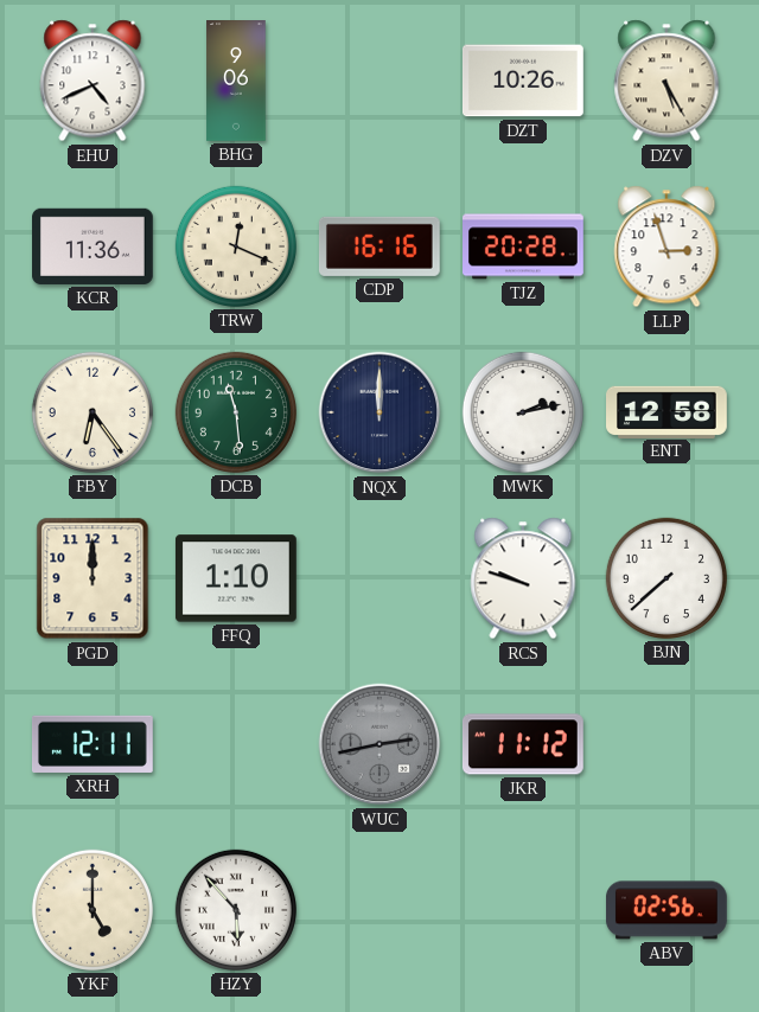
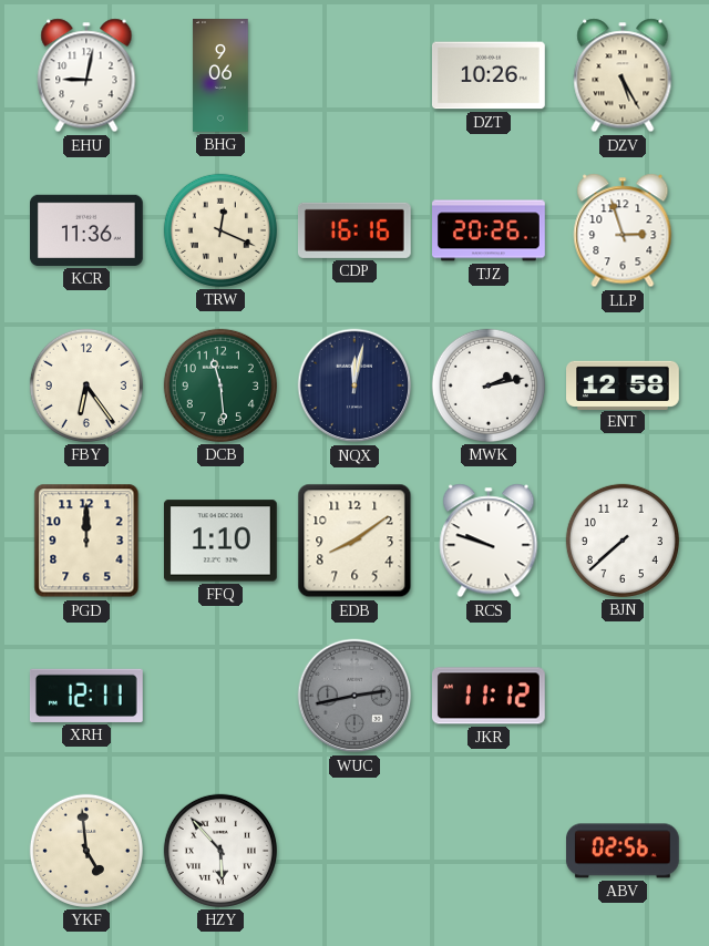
EHU: 4:41 -> 9:02
TJZ: 20:28 -> 20:26
NQX: 12:00 -> 12:02
EDB: none -> 8:09
YKF: 5:00 -> 4:59
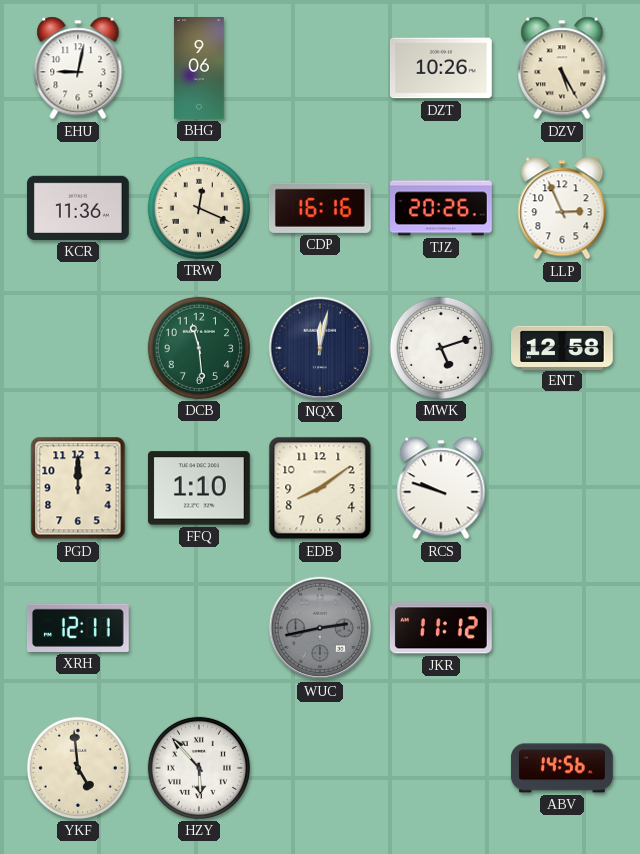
LLP: 2:57 -> 2:56
FBY: 6:24 -> none
MWK: 2:13 -> 5:12
BJN: 7:38 -> none
ABV: 02:56 -> 14:56
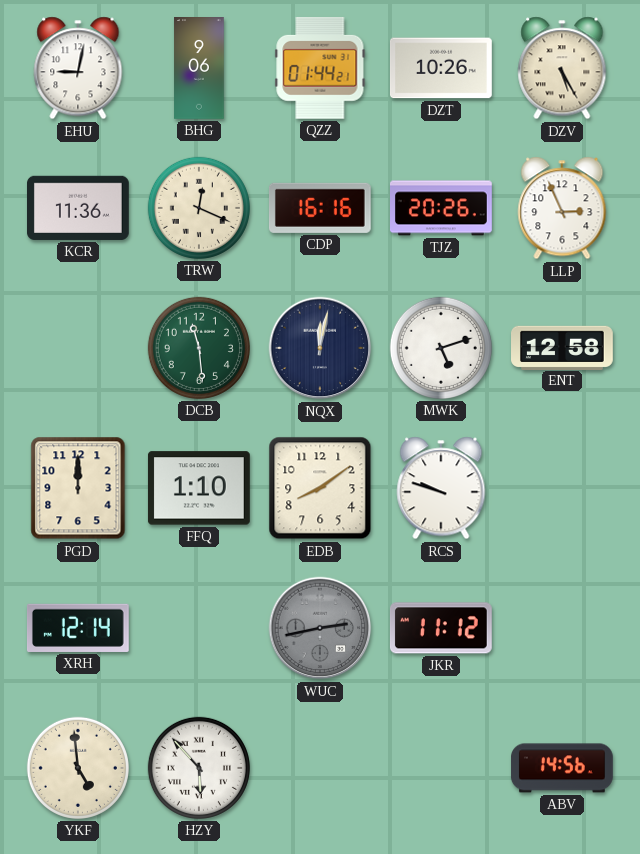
QZZ: none -> 01:44
XRH: 12:11 -> 12:14
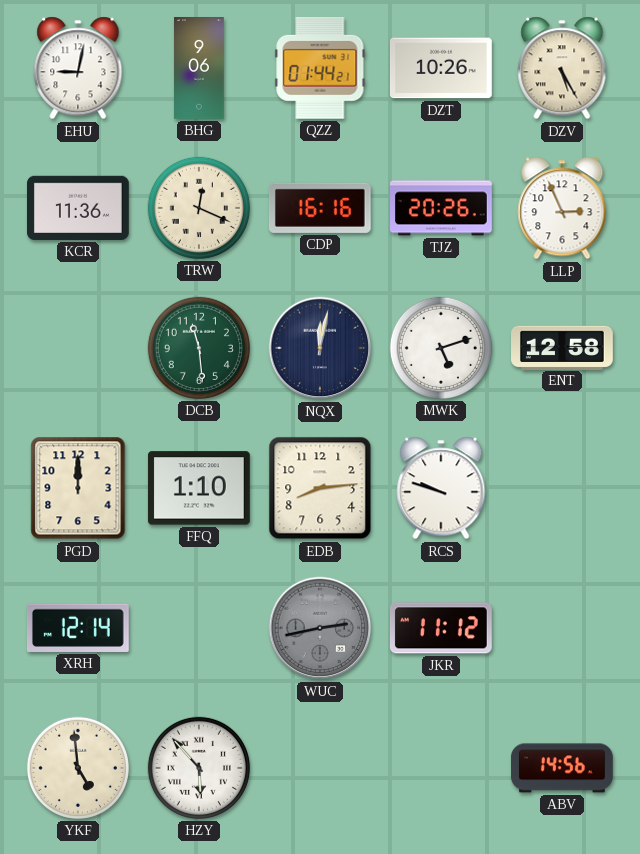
EDB: 8:09 -> 8:14
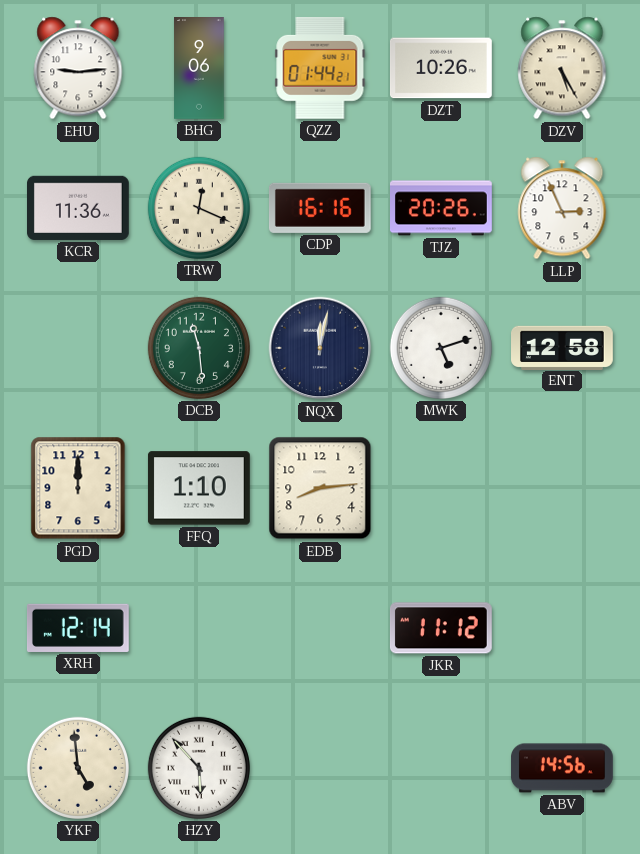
EHU: 9:02 -> 9:14
RCS: 9:48 -> none
WUC: 2:43 -> none
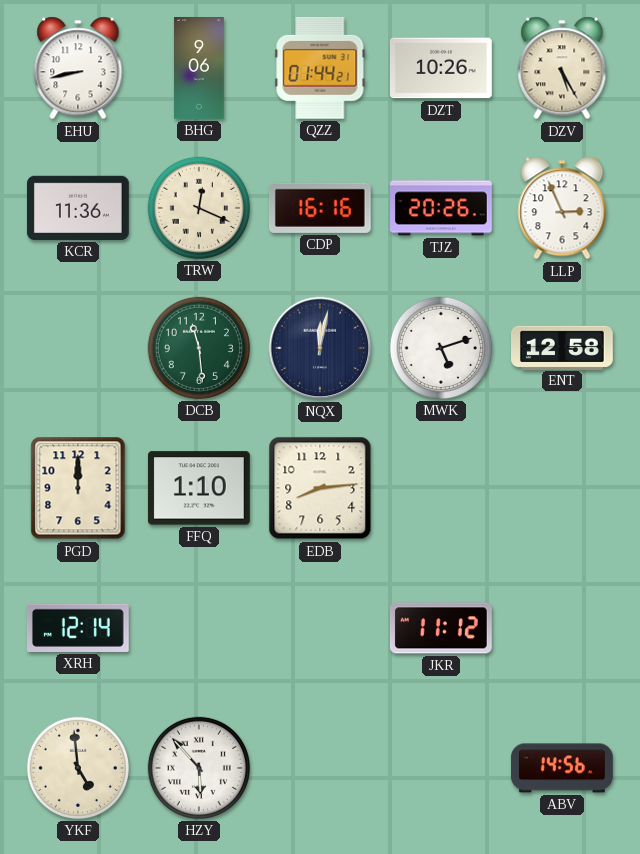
EHU: 9:14 -> 8:43
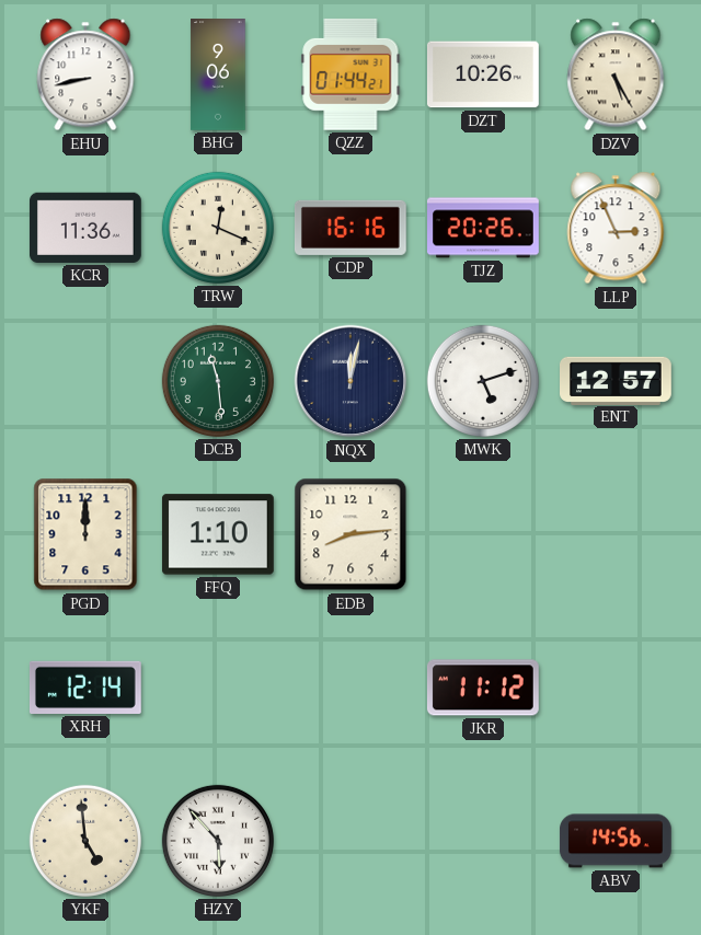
ENT: 12:58 -> 12:57
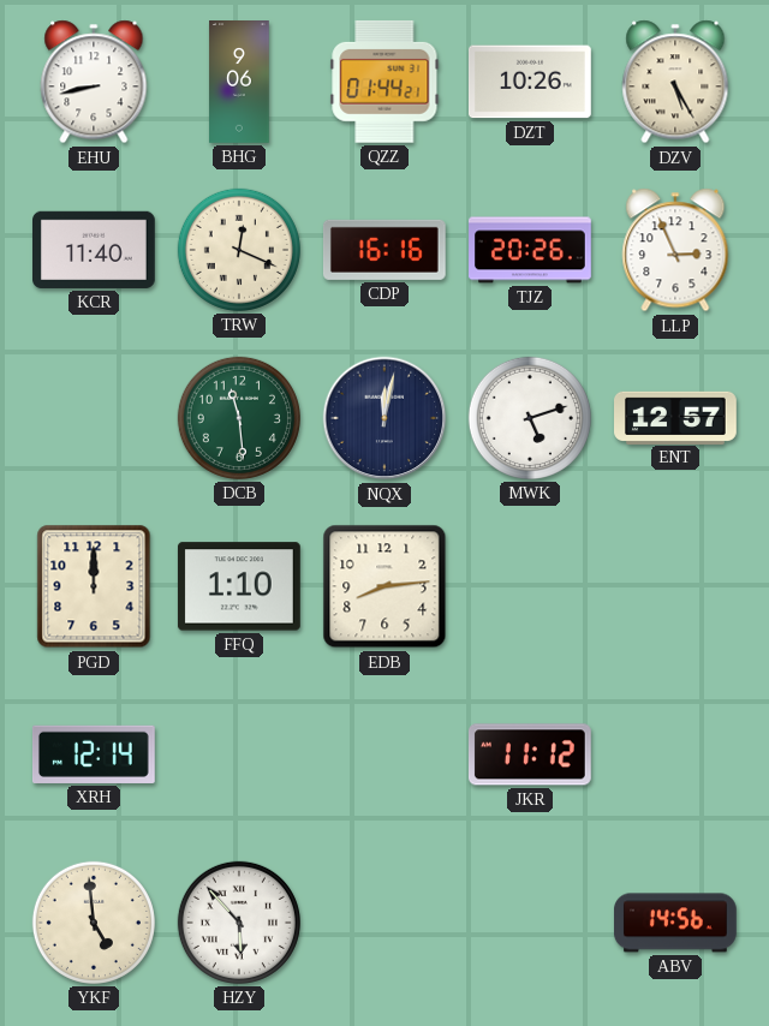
KCR: 11:36 -> 11:40
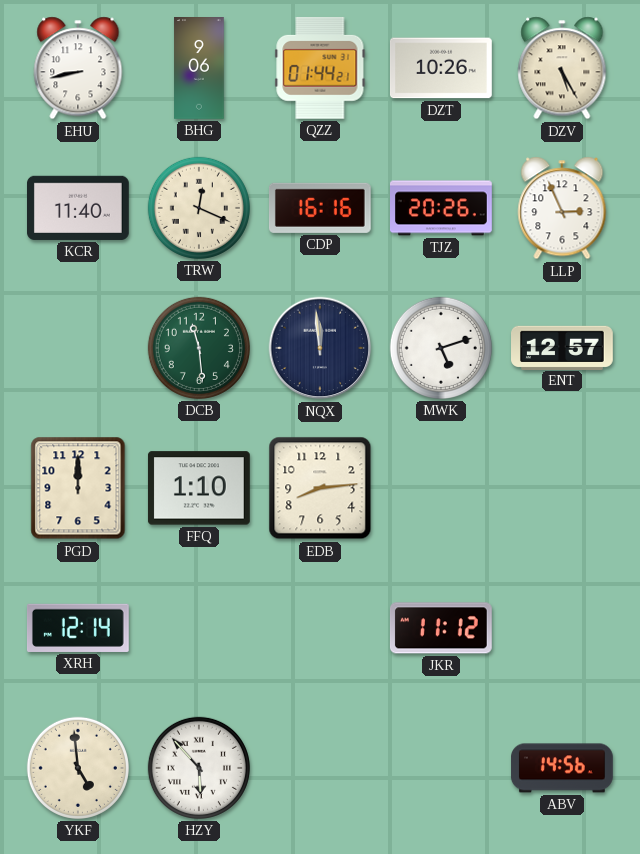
NQX: 12:02 -> 11:59
